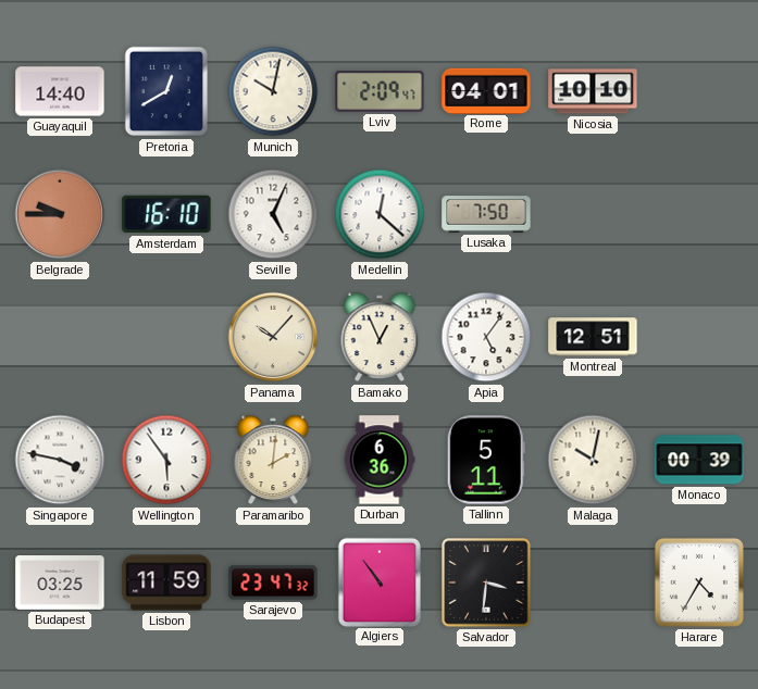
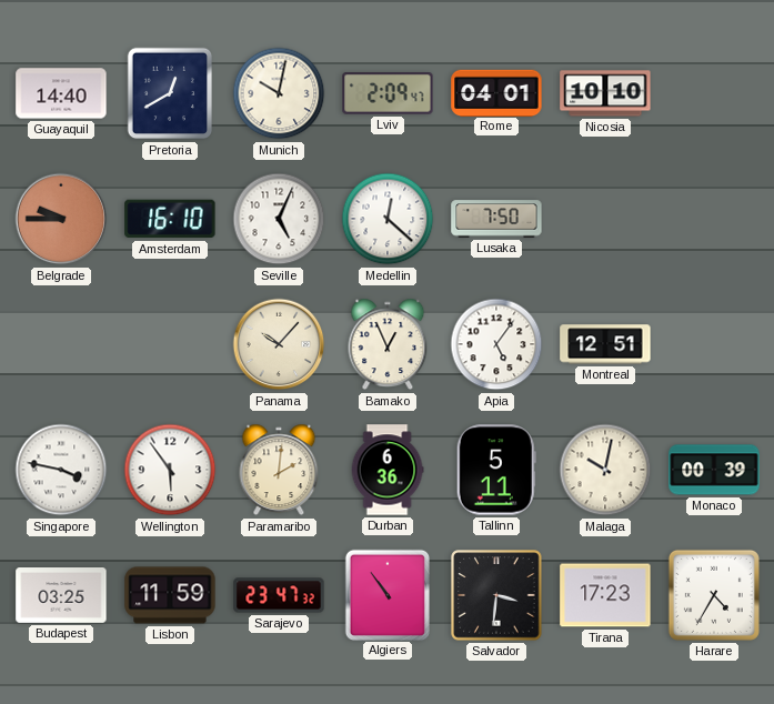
Tirana: none -> 17:23
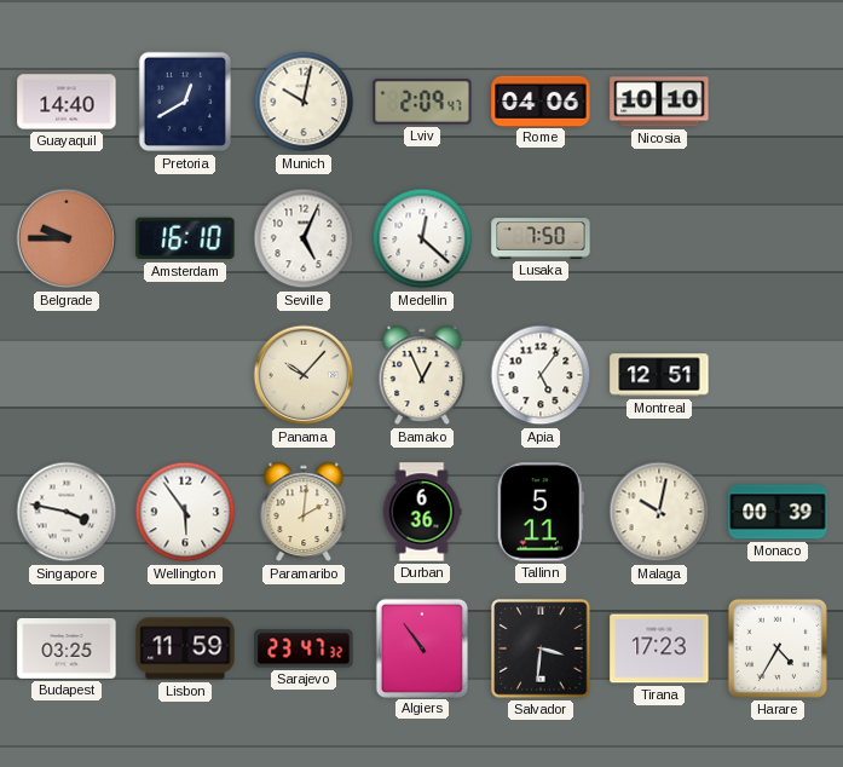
Rome: 04:01 -> 04:06
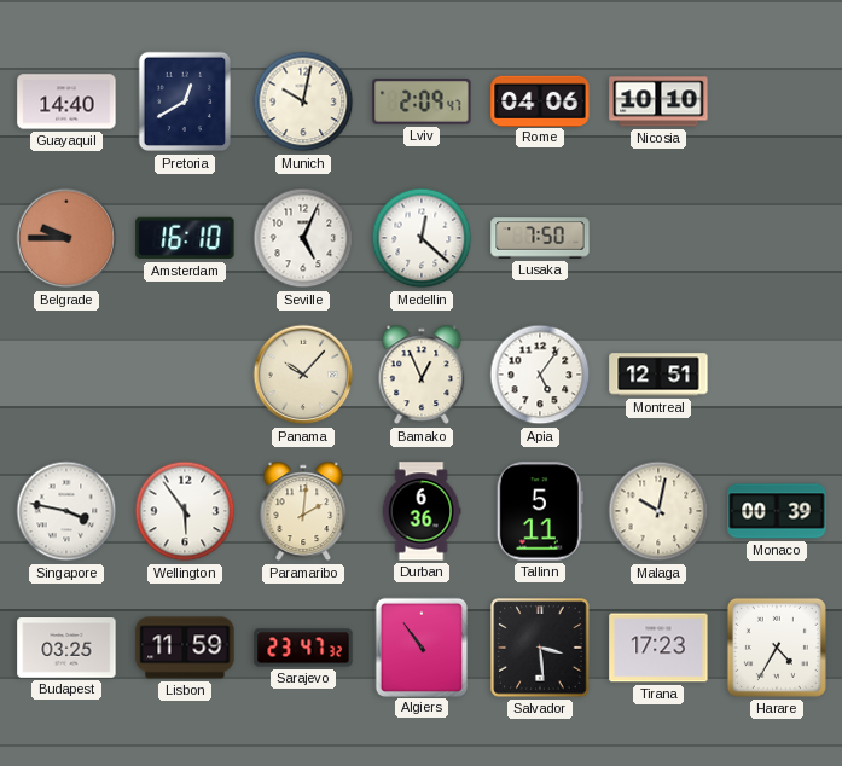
Salvador: 3:31 -> 3:29
